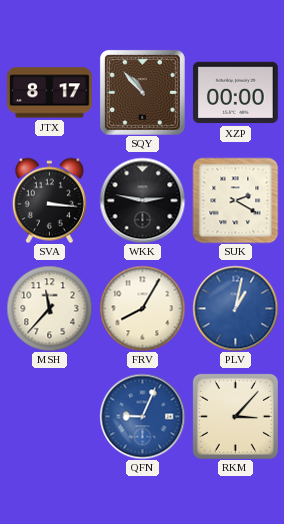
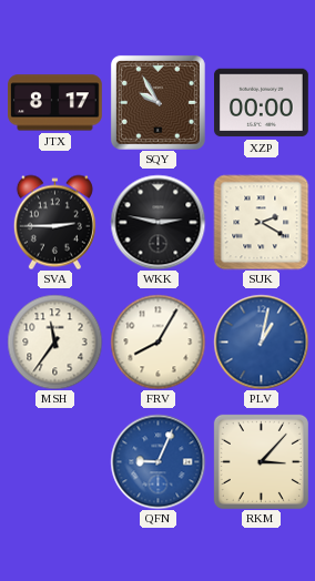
SQY: 10:53 -> 9:55
SVA: 3:16 -> 2:45
MSH: 11:37 -> 11:36
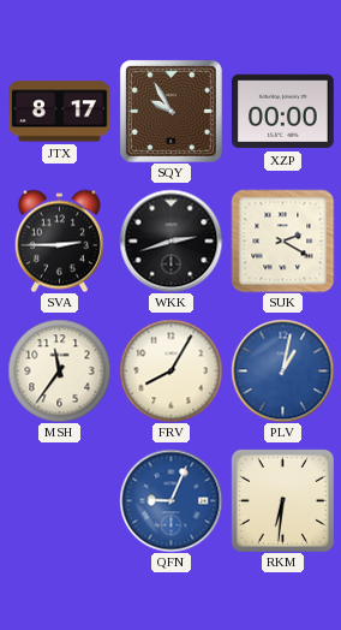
WKK: 2:47 -> 2:42
RKM: 3:07 -> 6:31
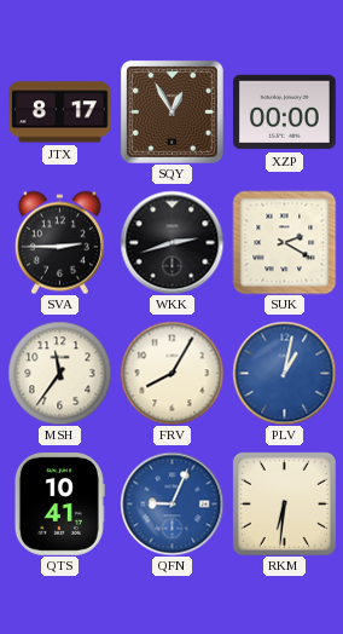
SQY: 9:55 -> 12:55
QTS: none -> 10:41
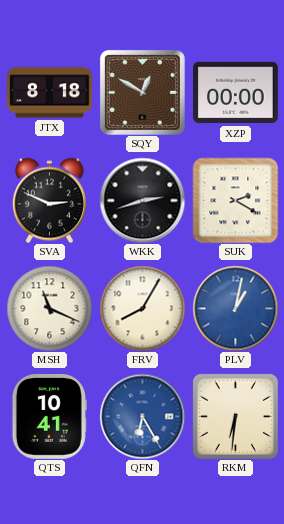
JTX: 8:17 -> 8:18
SQY: 12:55 -> 12:50
SVA: 2:45 -> 2:49
MSH: 11:36 -> 11:19
QFN: 9:04 -> 6:25
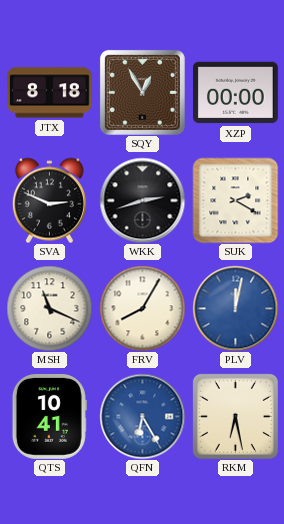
SQY: 12:50 -> 12:55
PLV: 1:02 -> 12:02
RKM: 6:31 -> 6:28
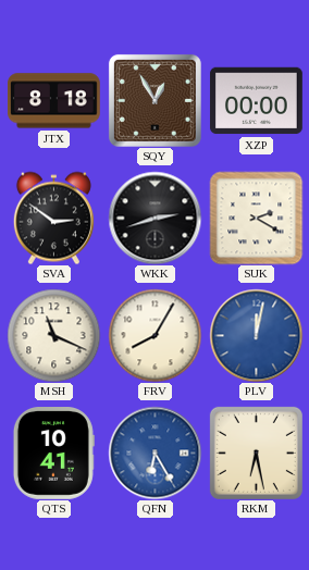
SVA: 2:49 -> 2:51
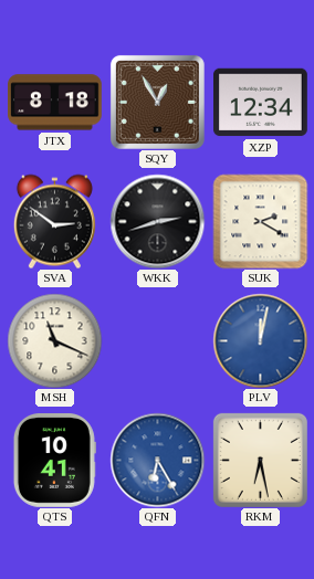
XZP: 00:00 -> 12:34
FRV: 8:05 -> none
